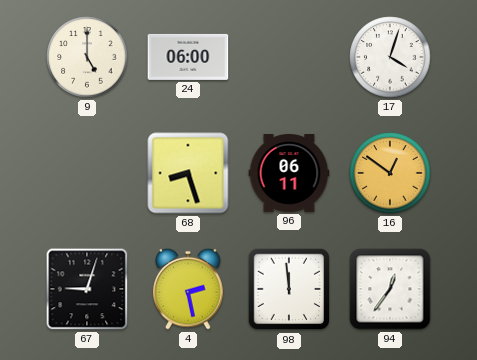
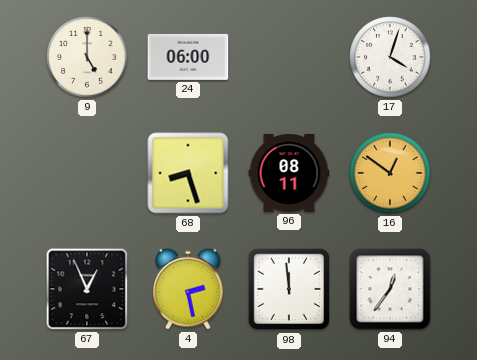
96: 06:11 -> 08:11
67: 9:03 -> 12:56
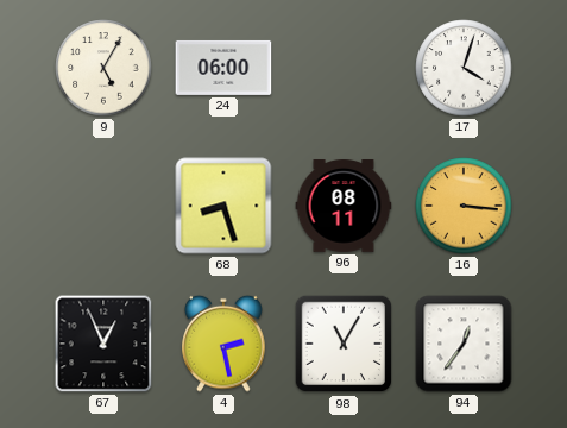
9: 5:00 -> 5:05
16: 12:51 -> 3:16
98: 11:59 -> 11:05
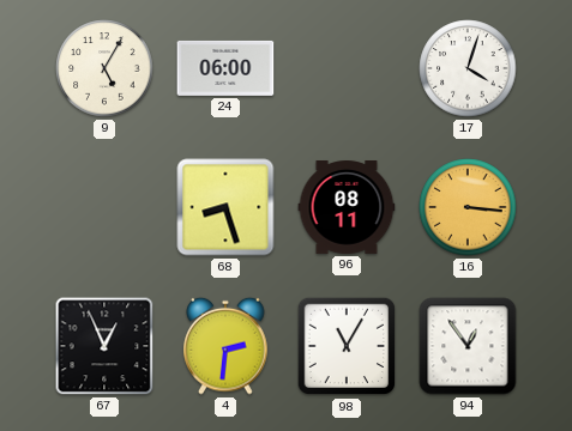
4: 2:28 -> 2:31
94: 12:36 -> 12:54
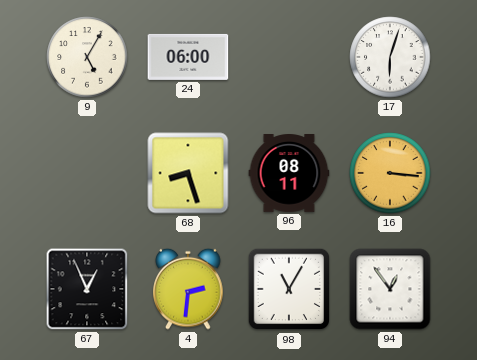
17: 4:03 -> 6:03
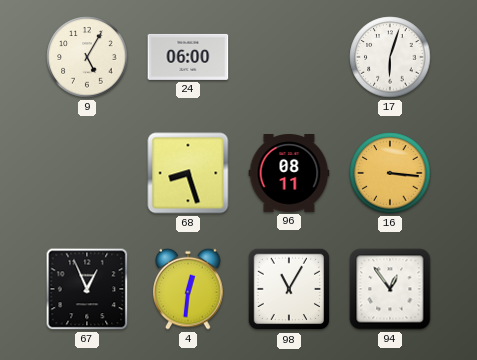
4: 2:31 -> 12:31
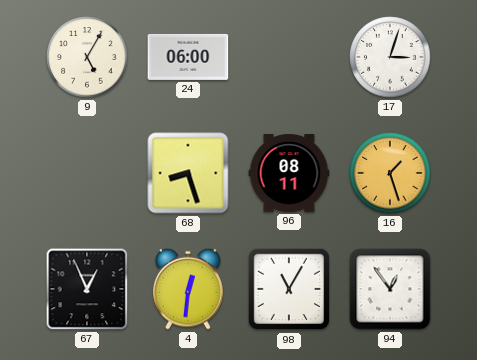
17: 6:03 -> 3:03
16: 3:16 -> 1:27
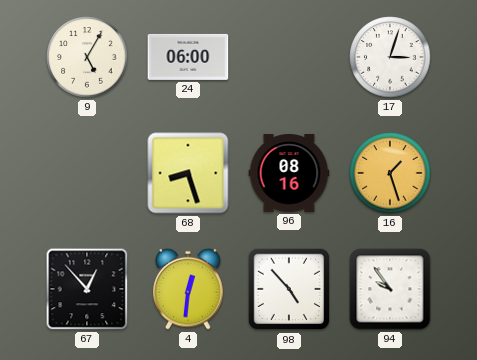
96: 08:11 -> 08:16
67: 12:56 -> 12:53
98: 11:05 -> 4:53
94: 12:54 -> 9:54
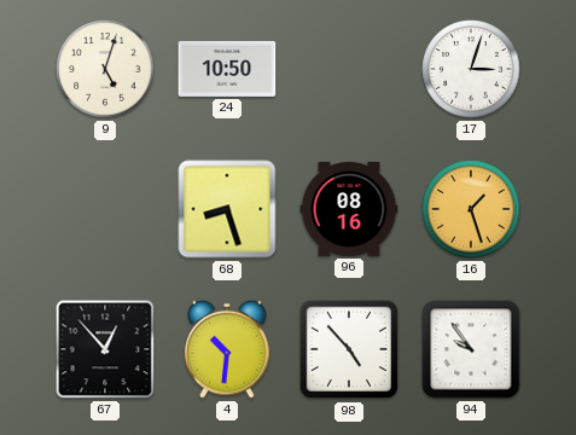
9: 5:05 -> 5:03
24: 06:00 -> 10:50
4: 12:31 -> 10:31
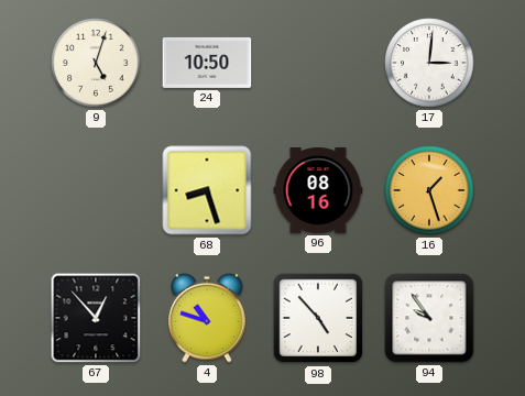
17: 3:03 -> 3:01
4: 10:31 -> 10:48
